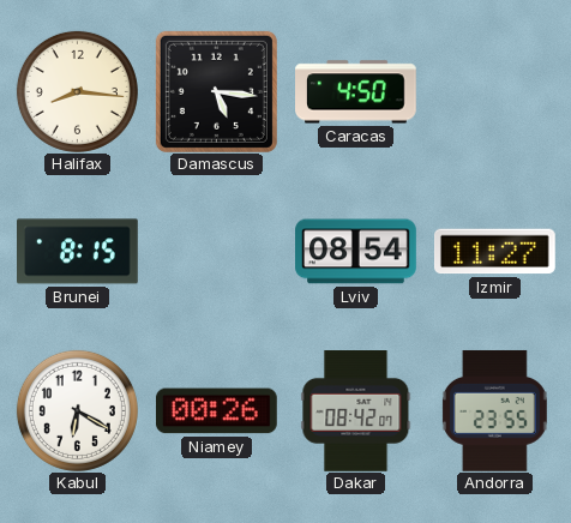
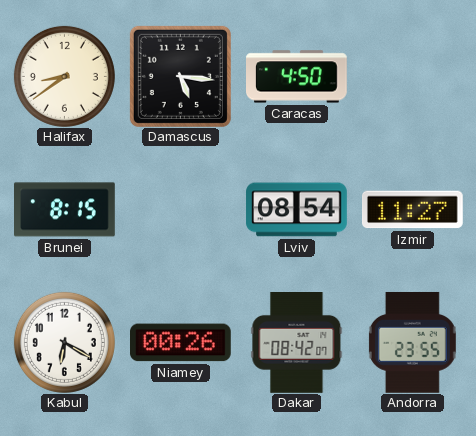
Halifax: 8:16 -> 8:39
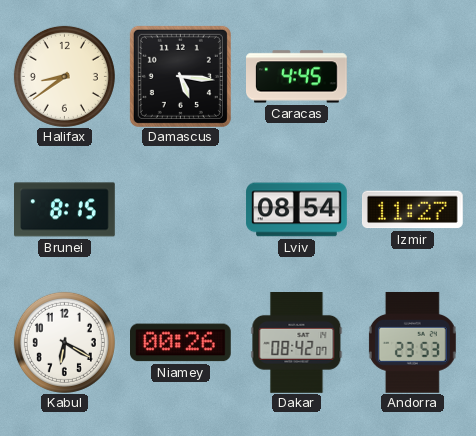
Caracas: 4:50 -> 4:45
Andorra: 23:55 -> 23:53
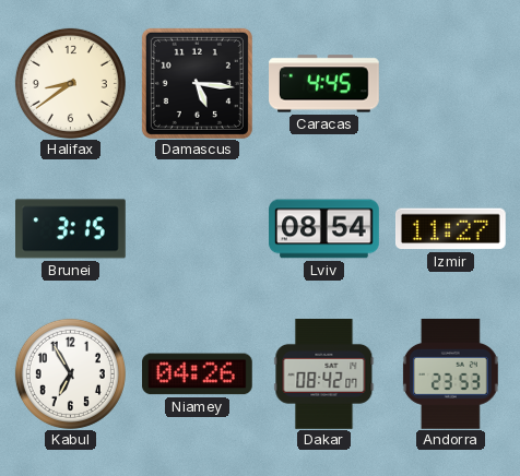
Brunei: 8:15 -> 3:15
Kabul: 6:20 -> 6:55
Niamey: 00:26 -> 04:26
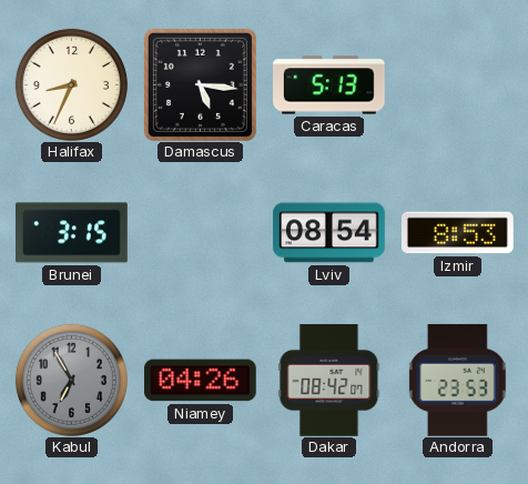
Halifax: 8:39 -> 8:34
Caracas: 4:45 -> 5:13
Izmir: 11:27 -> 8:53
Kabul dial: white -> grey
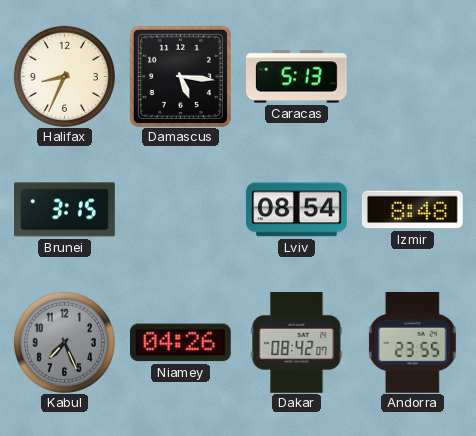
Izmir: 8:53 -> 8:48
Kabul: 6:55 -> 7:26
Andorra: 23:53 -> 23:55
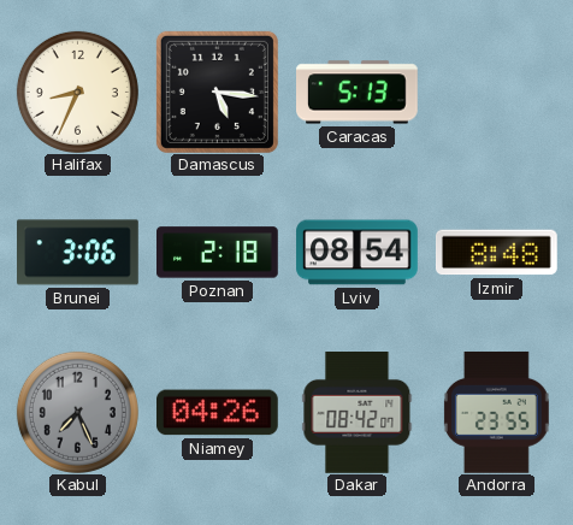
Brunei: 3:15 -> 3:06
Poznan: none -> 2:18
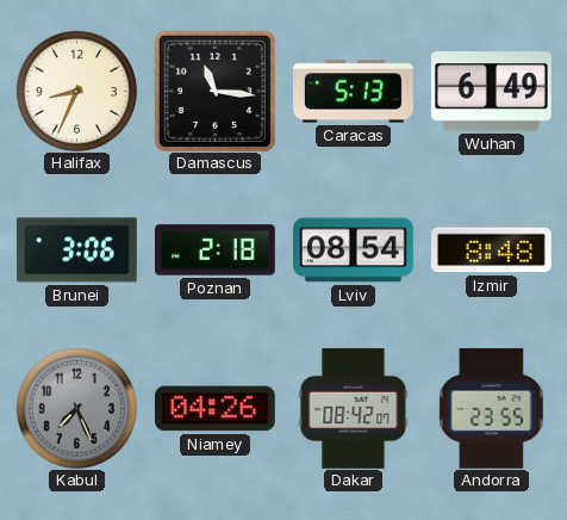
Damascus: 5:16 -> 11:16
Wuhan: none -> 6:49
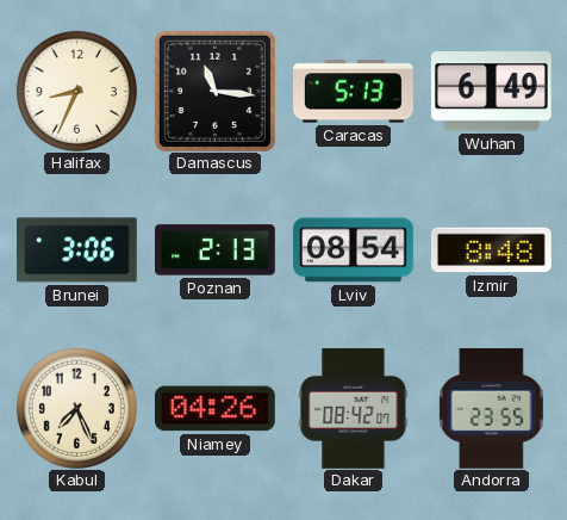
Poznan: 2:18 -> 2:13
Kabul dial: grey -> cream
